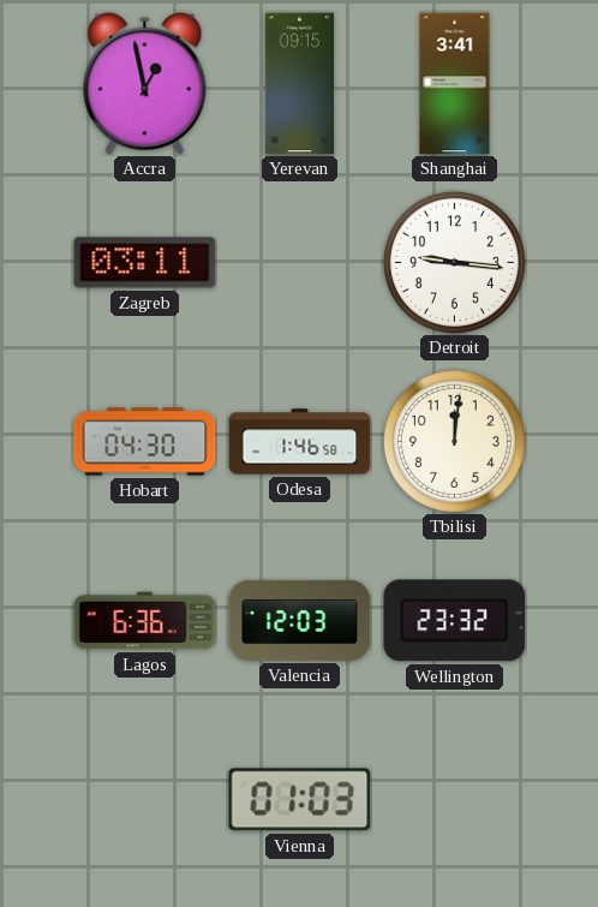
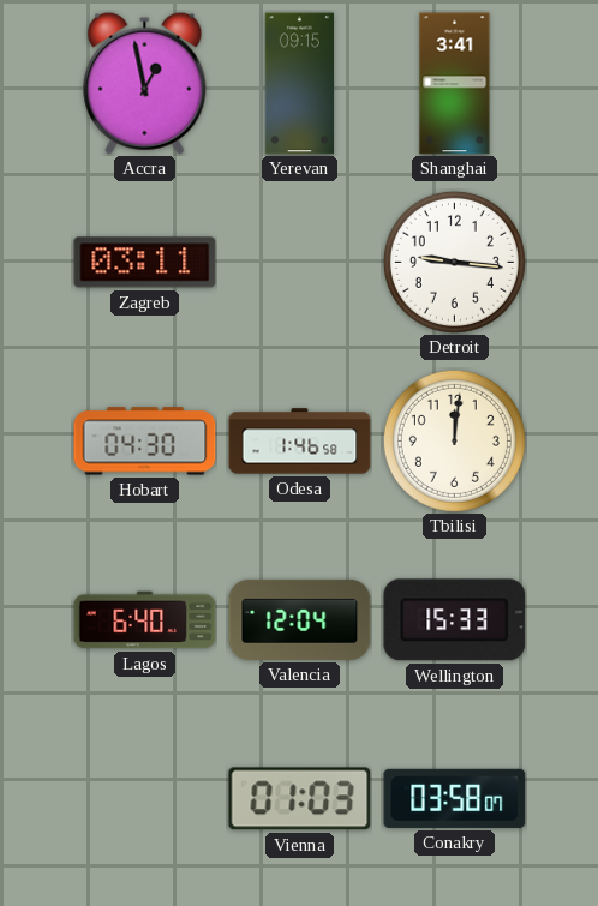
Lagos: 6:36 -> 6:40
Valencia: 12:03 -> 12:04
Wellington: 23:32 -> 15:33
Conakry: none -> 03:58
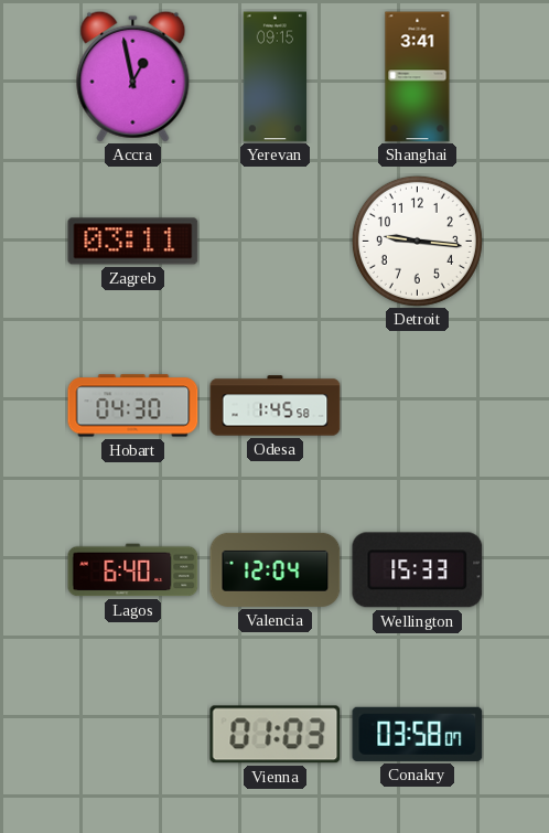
Odesa: 1:46 -> 1:45
Tbilisi: 12:01 -> none
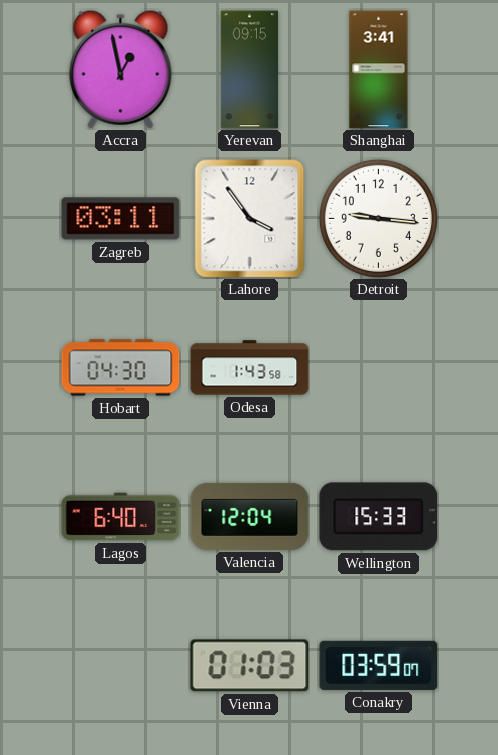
Lahore: none -> 3:54
Odesa: 1:45 -> 1:43
Conakry: 03:58 -> 03:59
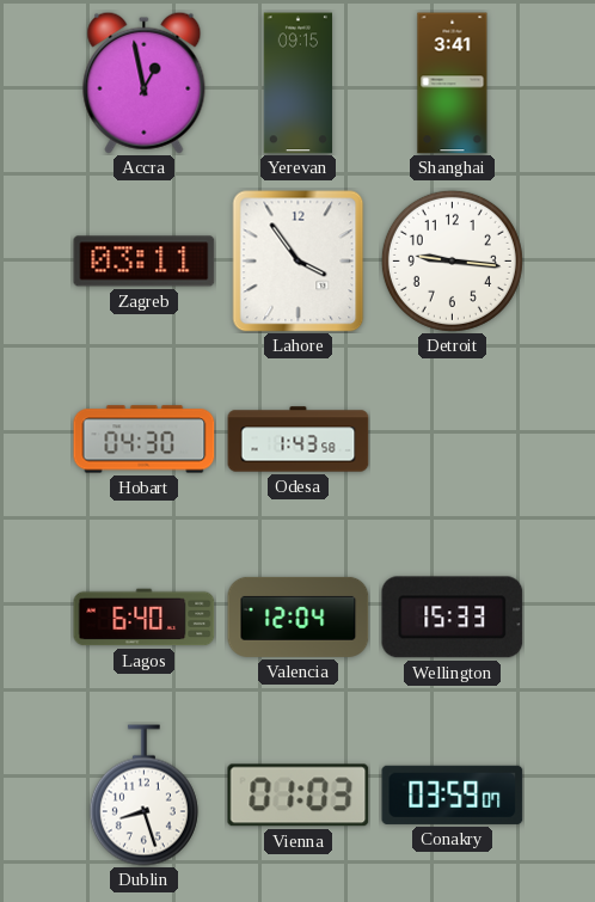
Dublin: none -> 8:27
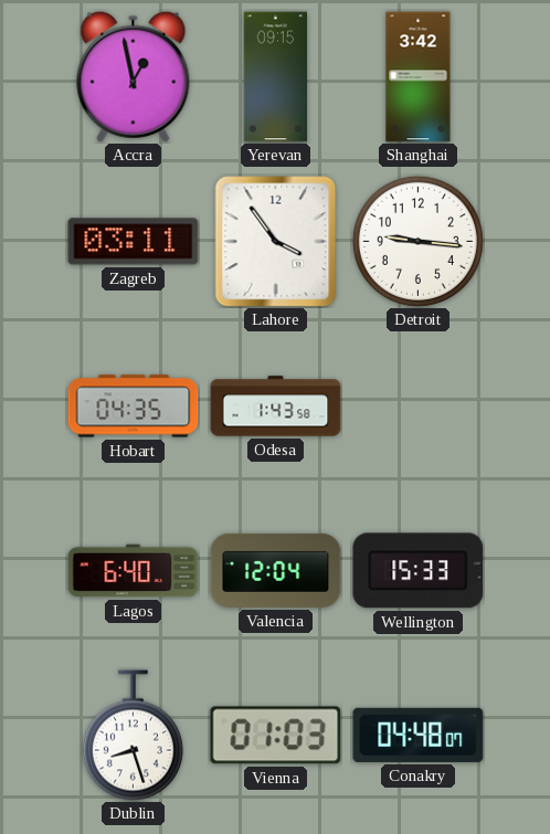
Shanghai: 3:41 -> 3:42
Hobart: 04:30 -> 04:35
Conakry: 03:59 -> 04:48
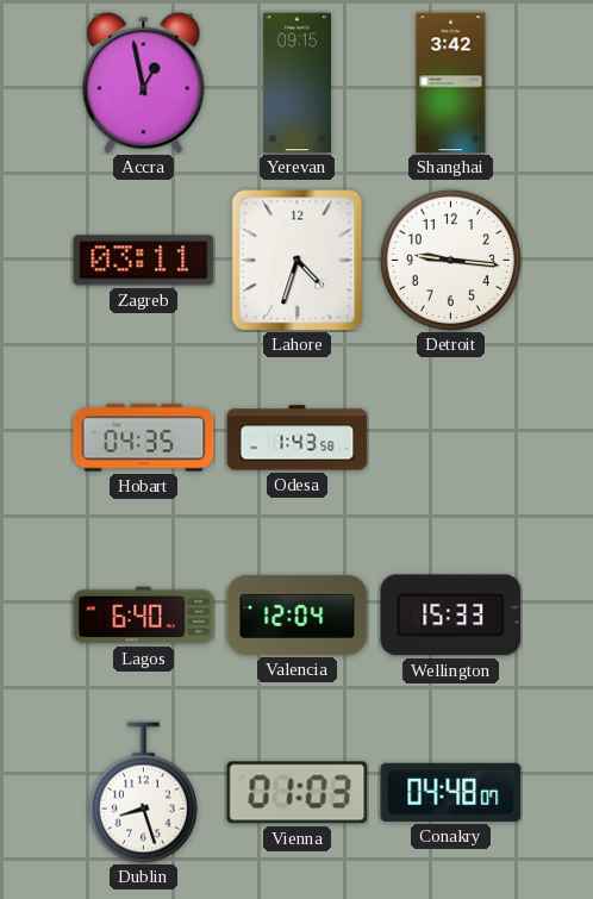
Lahore: 3:54 -> 4:33
